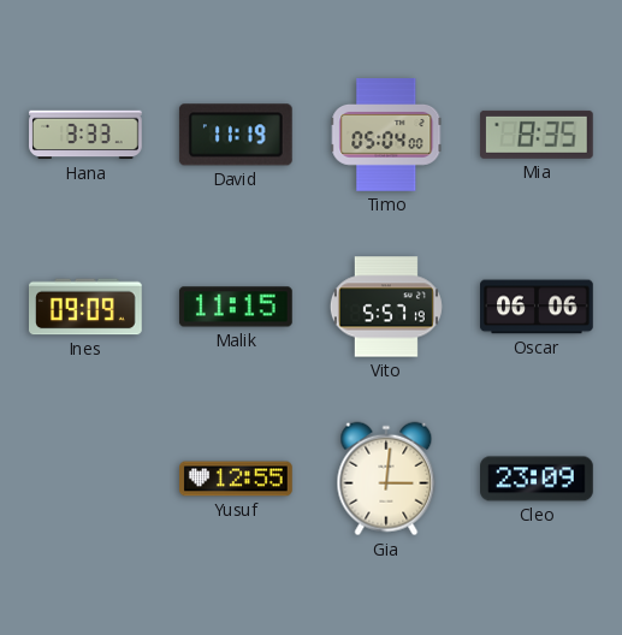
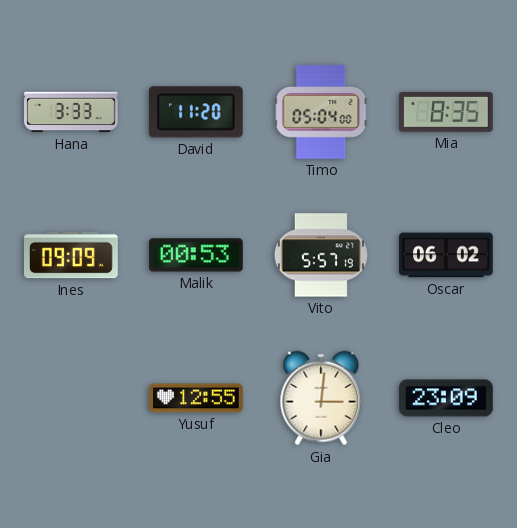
David: 11:19 -> 11:20
Malik: 11:15 -> 00:53
Oscar: 06:06 -> 06:02
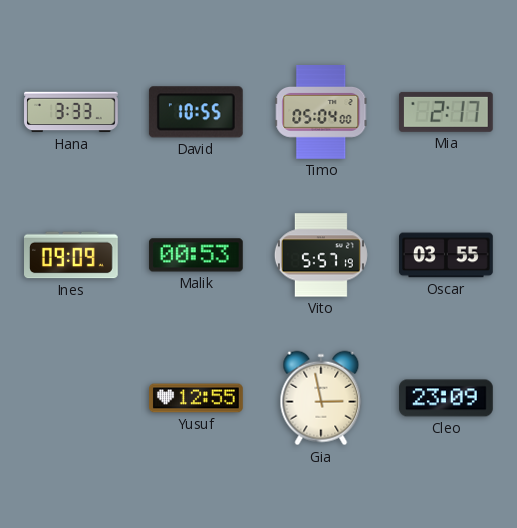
David: 11:20 -> 10:55
Mia: 8:35 -> 2:17
Oscar: 06:02 -> 03:55
Gia: 3:01 -> 2:58
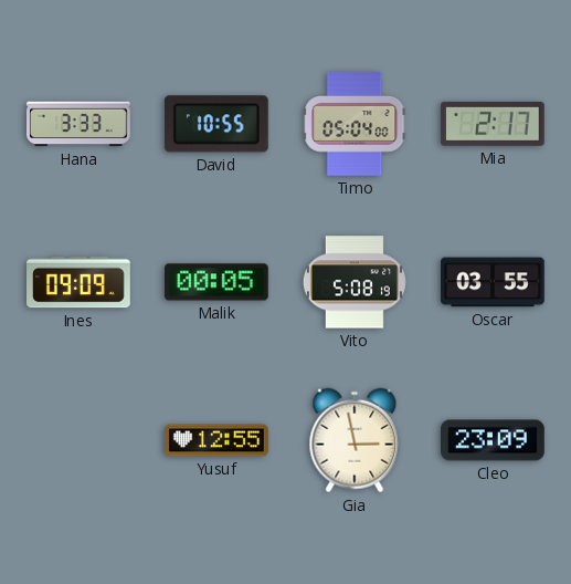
Malik: 00:53 -> 00:05
Vito: 5:57 -> 5:08
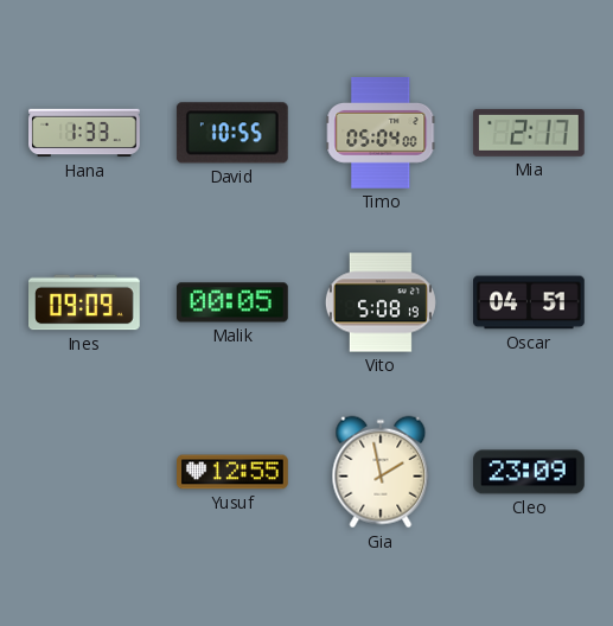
Hana: 3:33 -> 1:33
Oscar: 03:55 -> 04:51
Gia: 2:58 -> 1:58
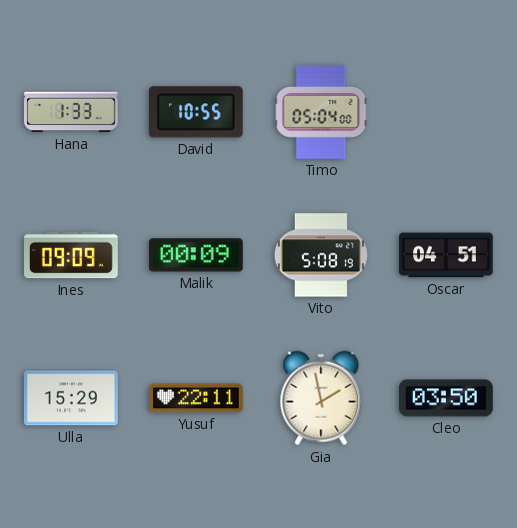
Mia: 2:17 -> none
Malik: 00:05 -> 00:09
Ulla: none -> 15:29
Yusuf: 12:55 -> 22:11
Cleo: 23:09 -> 03:50
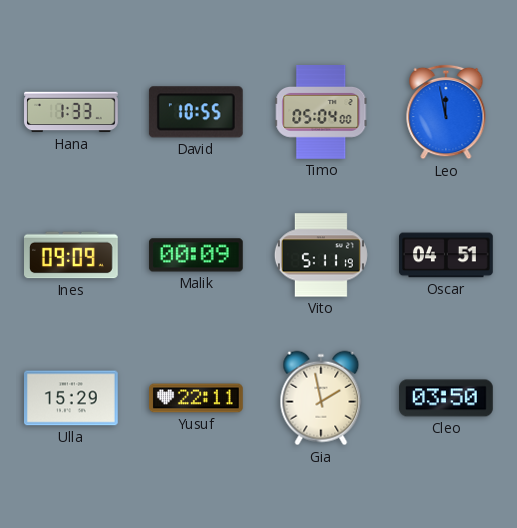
Leo: none -> 11:58
Vito: 5:08 -> 5:11
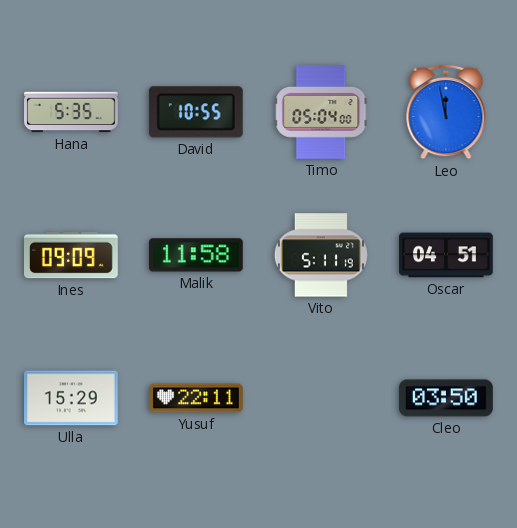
Hana: 1:33 -> 5:35
Malik: 00:09 -> 11:58
Gia: 1:58 -> none
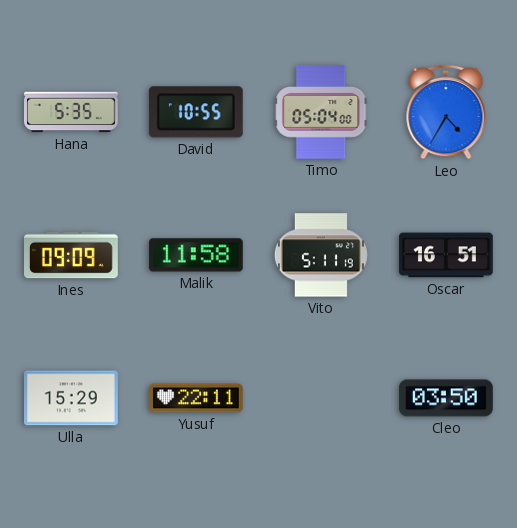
Leo: 11:58 -> 4:35
Oscar: 04:51 -> 16:51
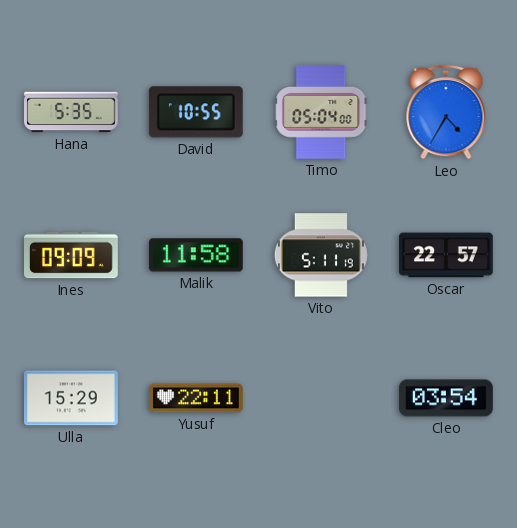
Oscar: 16:51 -> 22:57
Cleo: 03:50 -> 03:54
